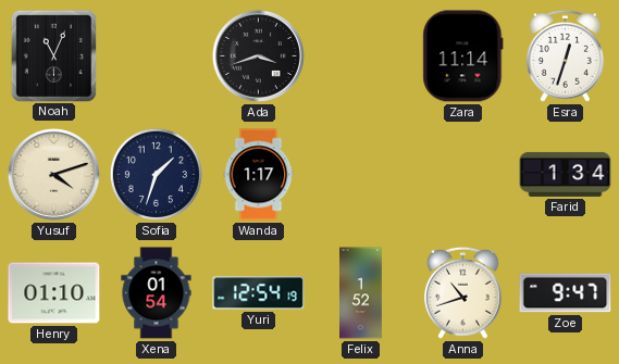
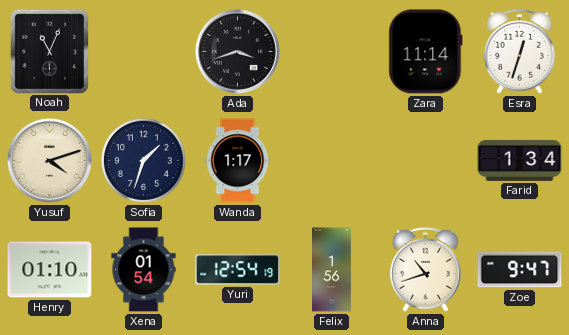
Felix: 1:52 -> 1:56
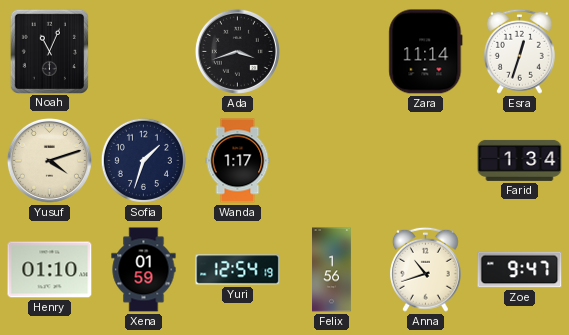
Xena: 01:54 -> 01:59
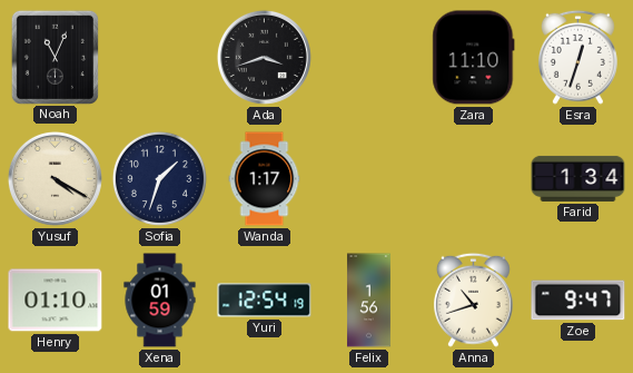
Zara: 11:14 -> 11:10
Yusuf: 4:12 -> 4:20
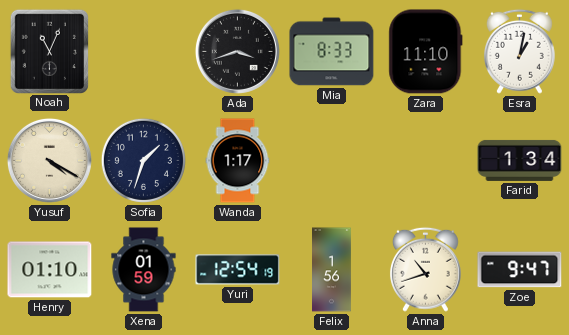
Mia: none -> 8:33
Esra: 12:33 -> 1:02
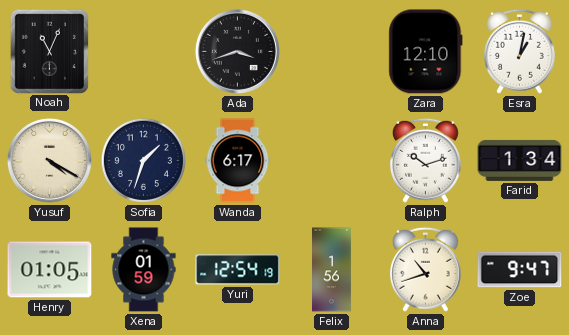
Mia: 8:33 -> none
Zara: 11:10 -> 12:10
Wanda: 1:17 -> 6:17
Ralph: none -> 10:12
Henry: 01:10 -> 01:05
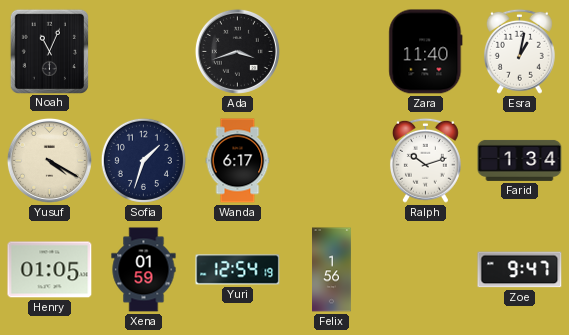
Zara: 12:10 -> 11:40
Anna: 10:42 -> none
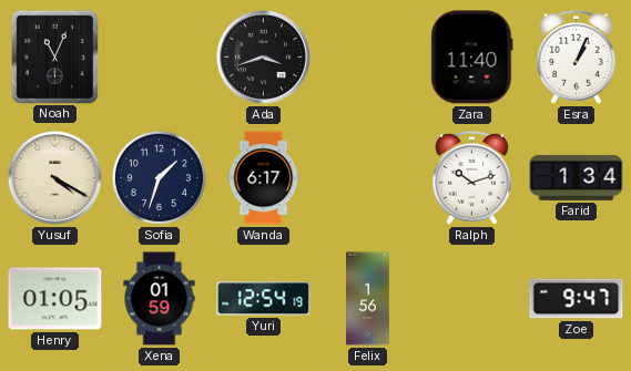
Esra: 1:02 -> 1:04
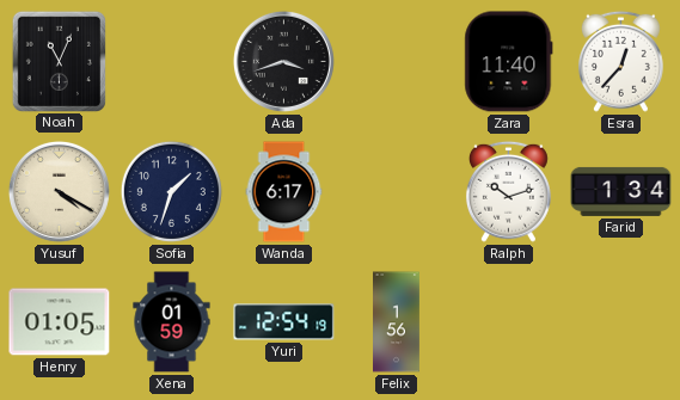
Esra: 1:04 -> 12:37
Zoe: 9:47 -> none
